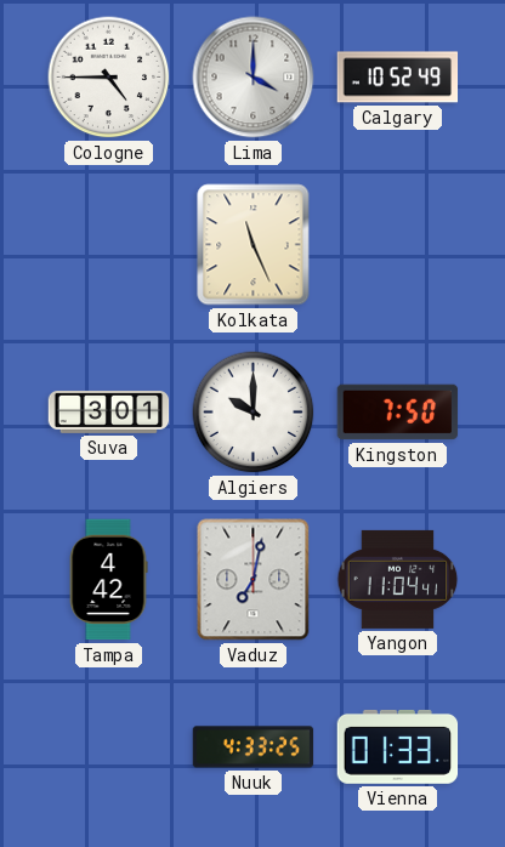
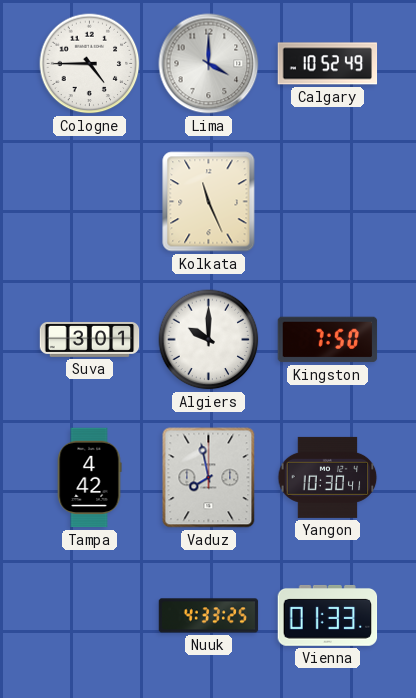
Vaduz: 7:02 -> 7:58
Yangon: 11:04 -> 10:30
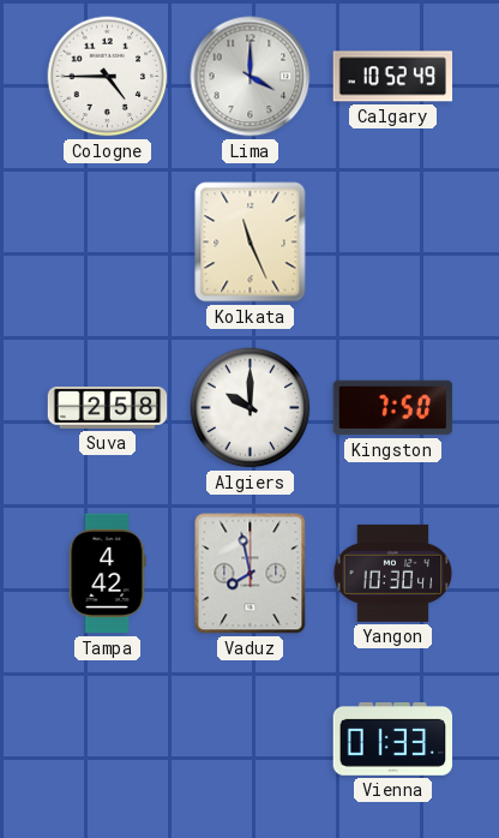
Suva: 3:01 -> 2:58
Nuuk: 4:33 -> none
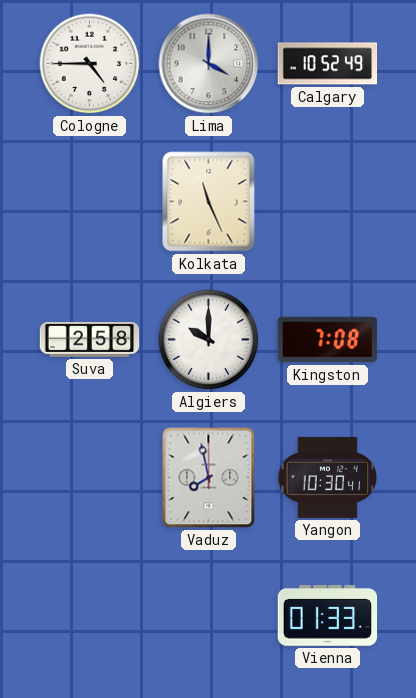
Kingston: 7:50 -> 7:08
Tampa: 4:42 -> none
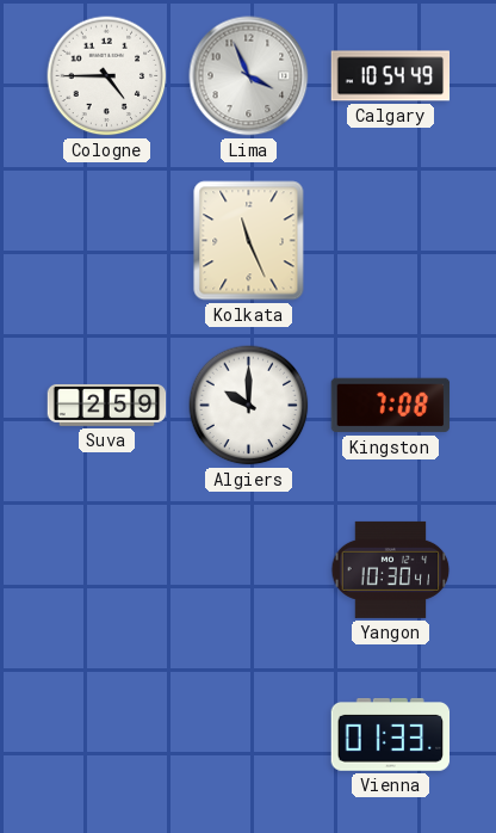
Lima: 4:00 -> 3:56
Calgary: 10:52 -> 10:54
Suva: 2:58 -> 2:59
Vaduz: 7:58 -> none
